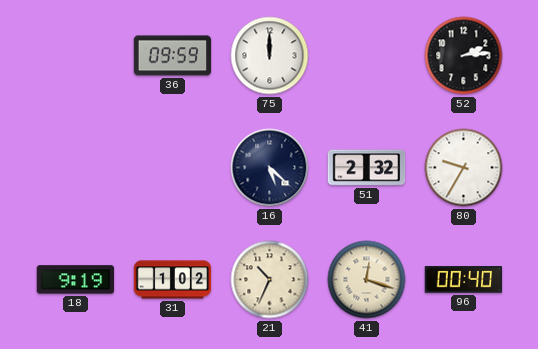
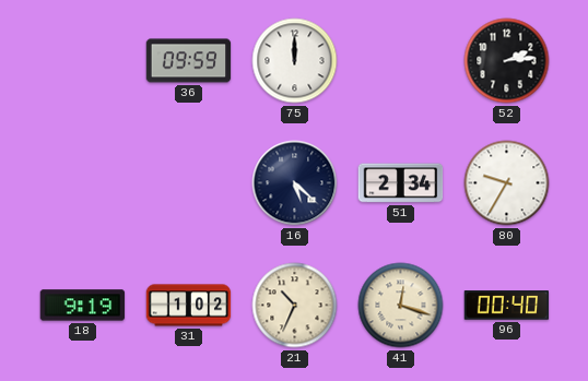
51: 2:32 -> 2:34
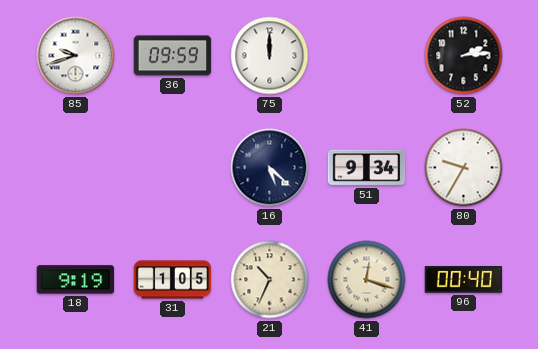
85: none -> 9:42
51: 2:34 -> 9:34
31: 1:02 -> 1:05
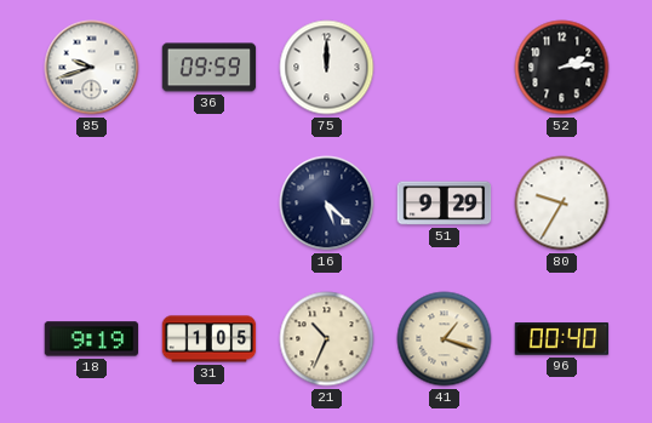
51: 9:34 -> 9:29
41: 12:18 -> 1:18
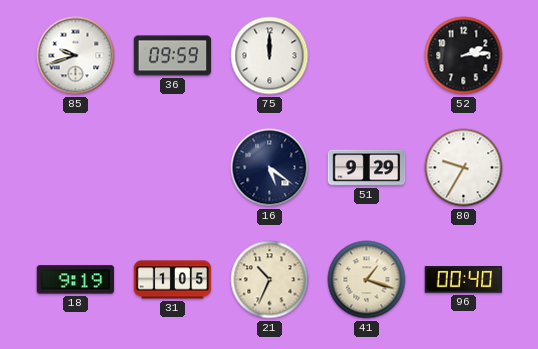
16: 5:22 -> 5:21
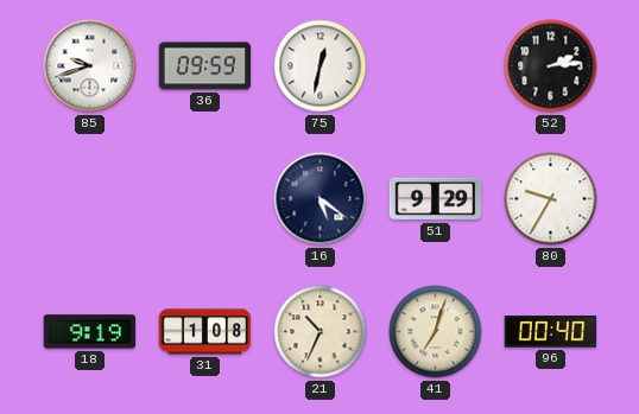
75: 12:00 -> 12:32
31: 1:05 -> 1:08
41: 1:18 -> 7:03
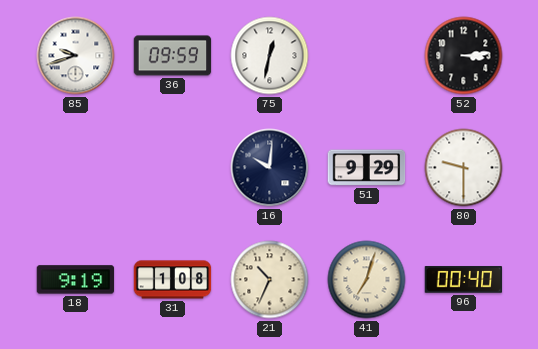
52: 2:14 -> 3:14
16: 5:21 -> 10:01
80: 9:35 -> 9:30
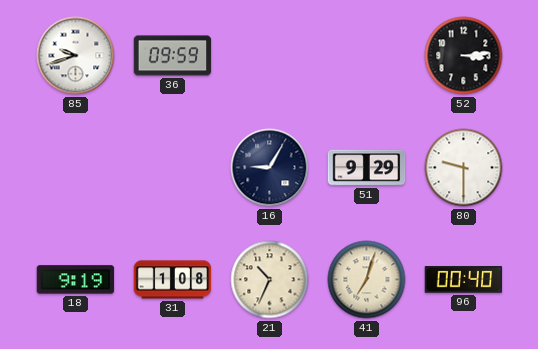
75: 12:32 -> none
16: 10:01 -> 9:05
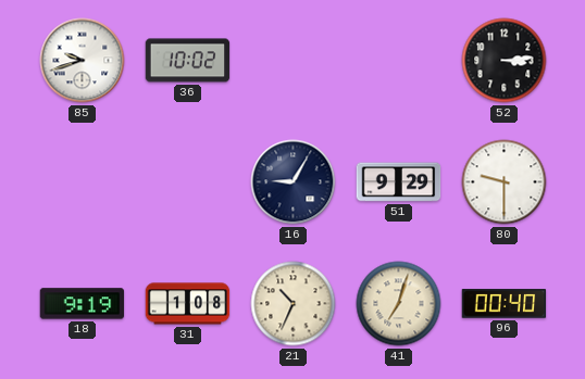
36: 09:59 -> 10:02
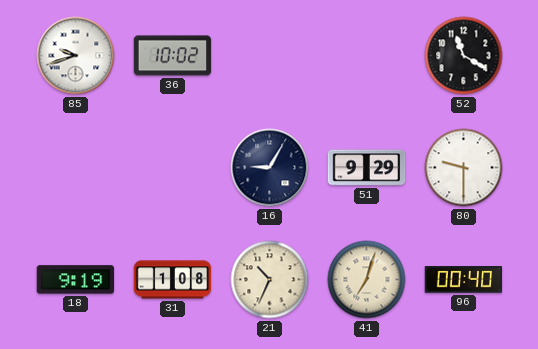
52: 3:14 -> 11:20
